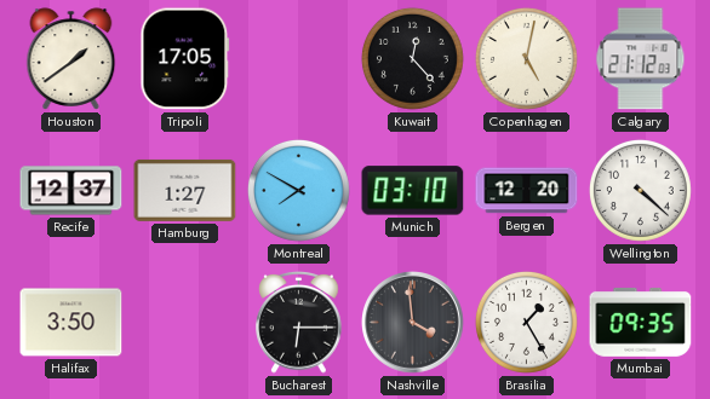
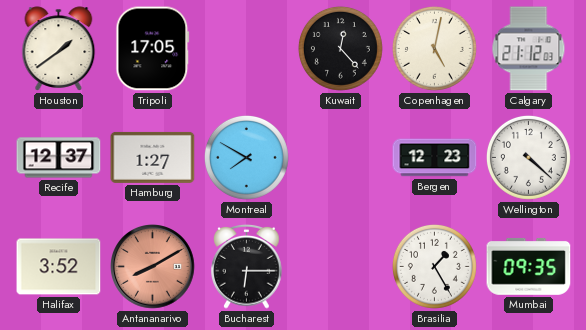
Munich: 03:10 -> none
Bergen: 12:20 -> 12:23
Halifax: 3:50 -> 3:52
Antananarivo: none -> 8:10
Nashville: 3:59 -> none
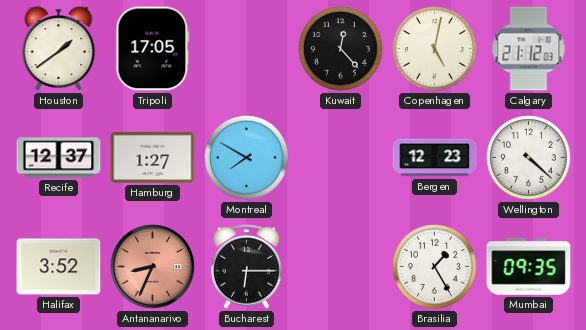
Antananarivo: 8:10 -> 8:34
